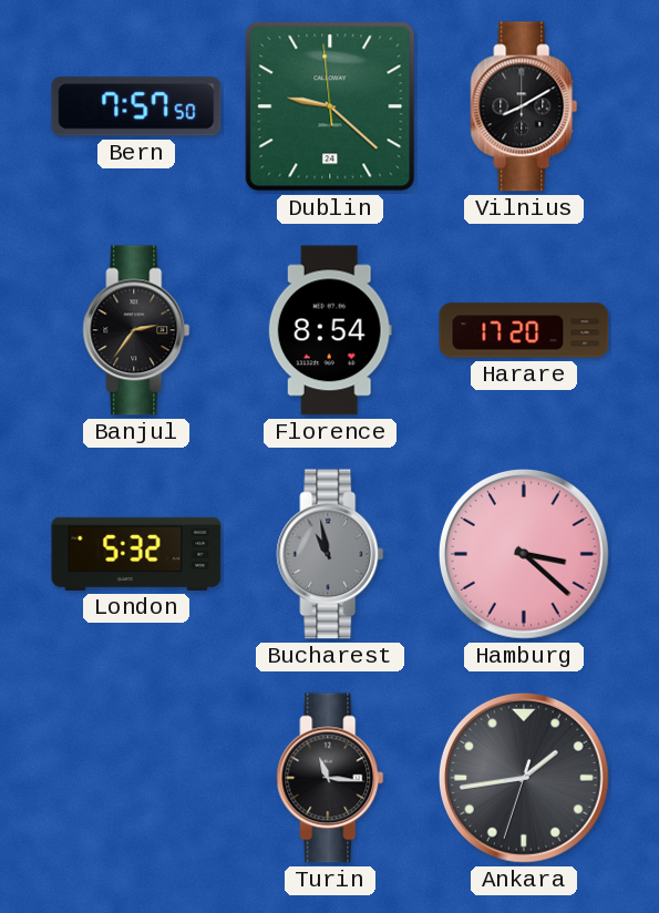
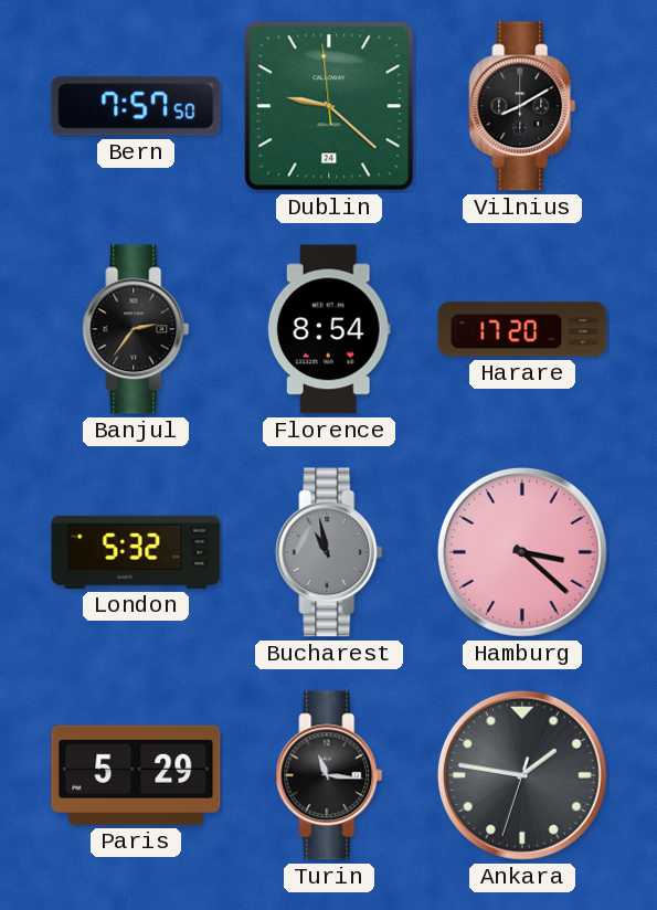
Paris: none -> 5:29
Ankara: 1:43 -> 1:46
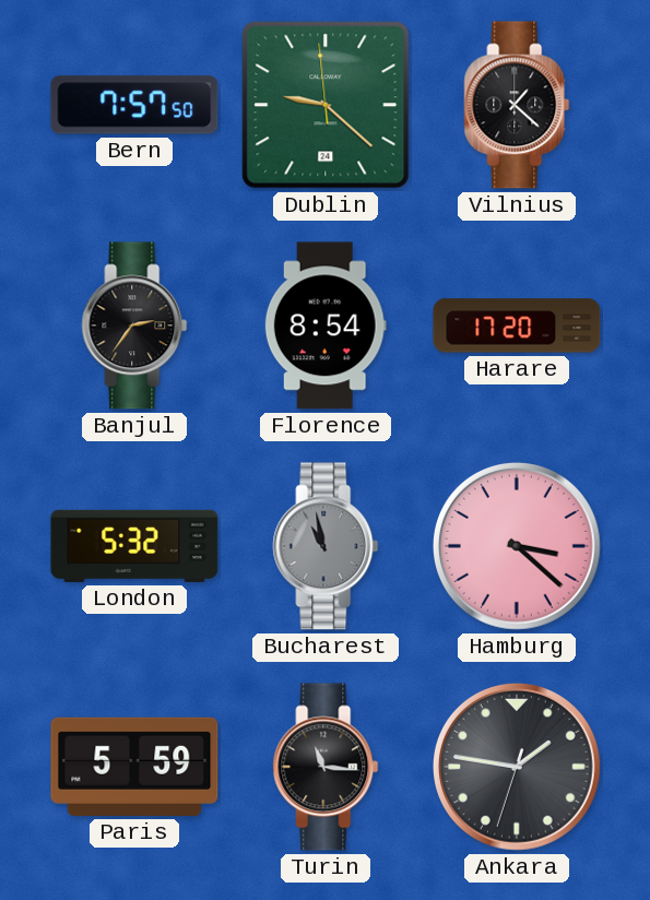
Vilnius: 8:10 -> 1:22
Paris: 5:29 -> 5:59
